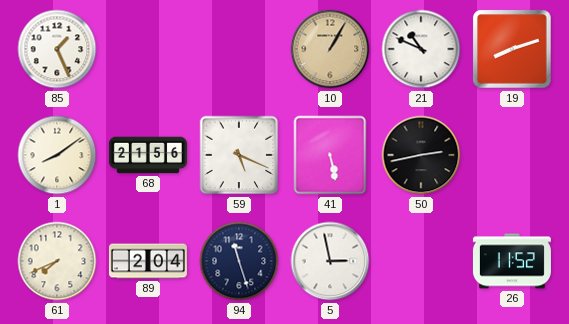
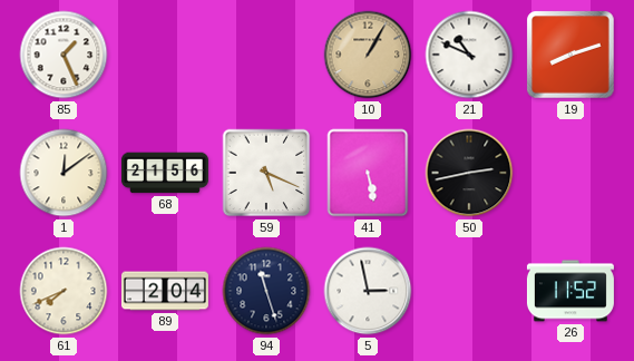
1: 8:09 -> 12:09
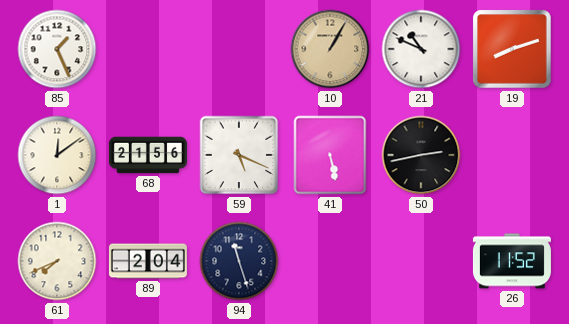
5: 2:58 -> none
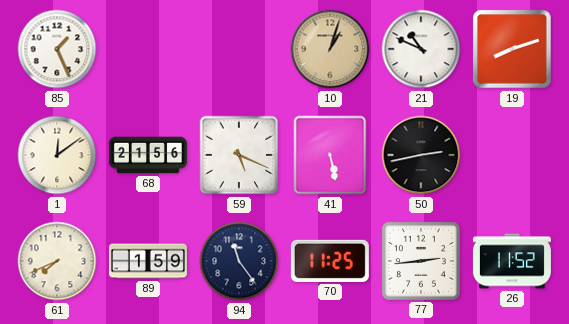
10: 1:05 -> 1:03
89: 2:04 -> 1:59
94: 11:27 -> 11:24
70: none -> 11:25
77: none -> 2:44
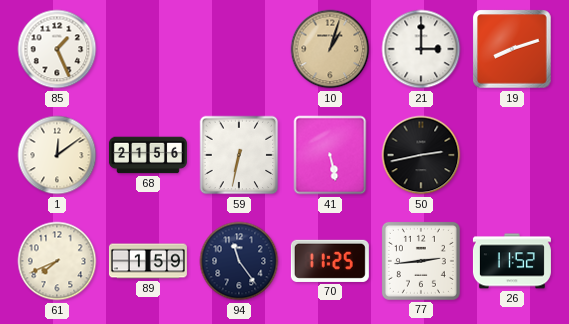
21: 10:49 -> 3:00
59: 5:19 -> 6:32
